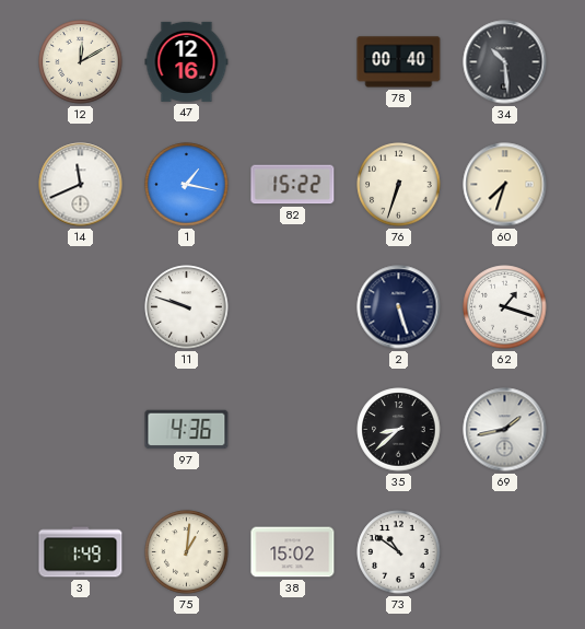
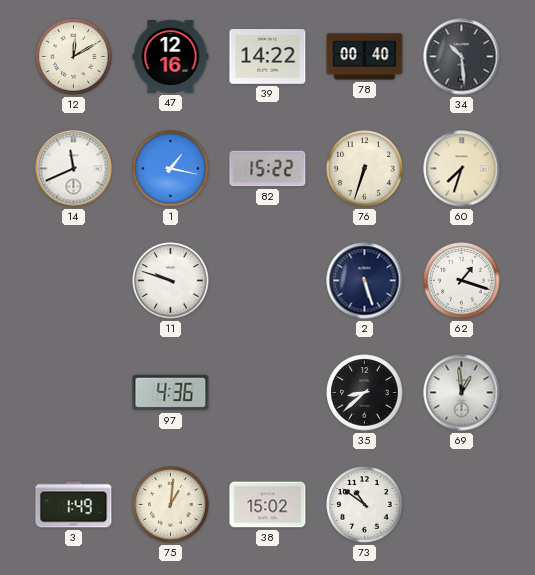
39: none -> 14:22
69: 1:43 -> 12:59
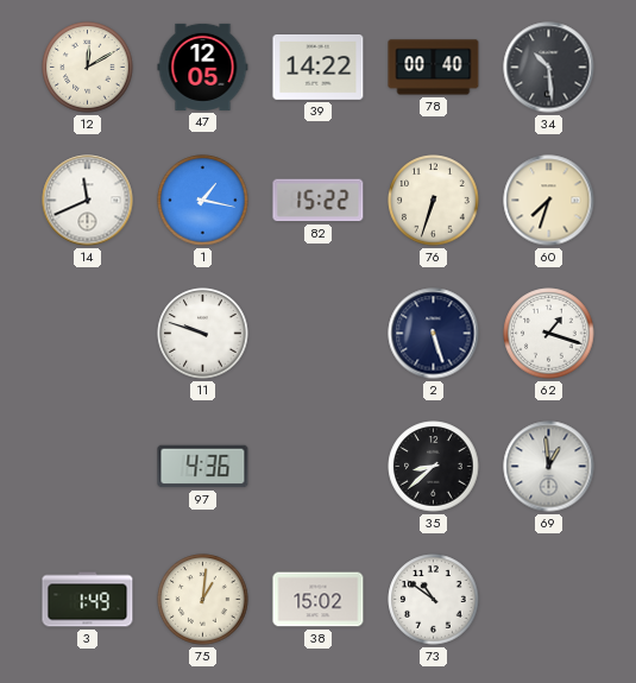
47: 12:16 -> 12:05
